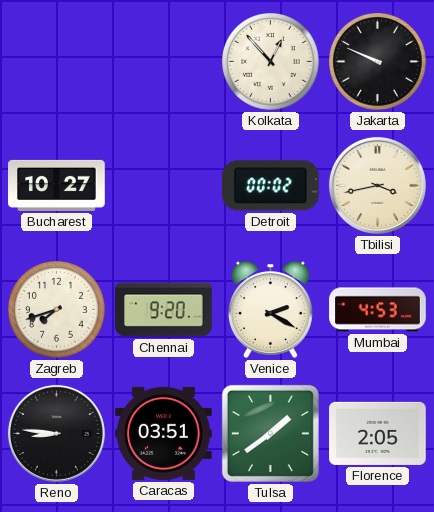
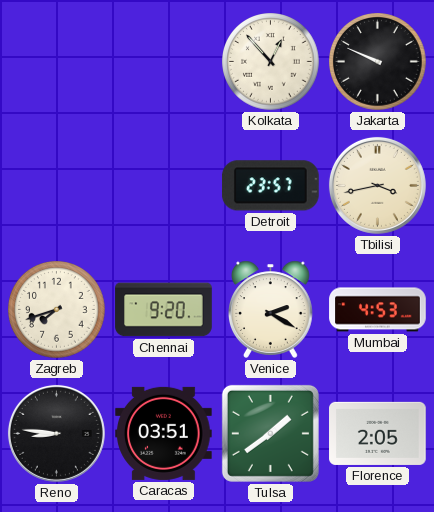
Bucharest: 10:27 -> none
Detroit: 00:02 -> 23:57
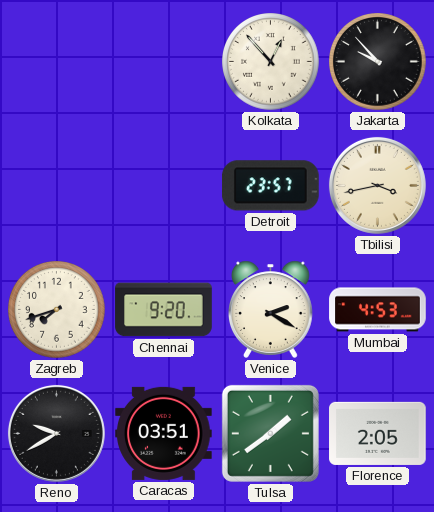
Jakarta: 9:49 -> 9:53
Reno: 8:46 -> 9:40
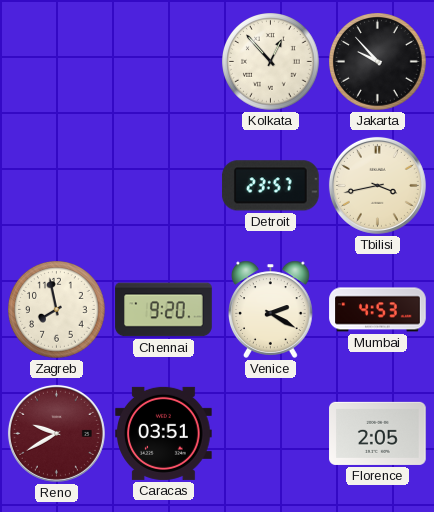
Zagreb: 7:42 -> 7:58
Reno dial: black -> burgundy
Tulsa: 1:39 -> none
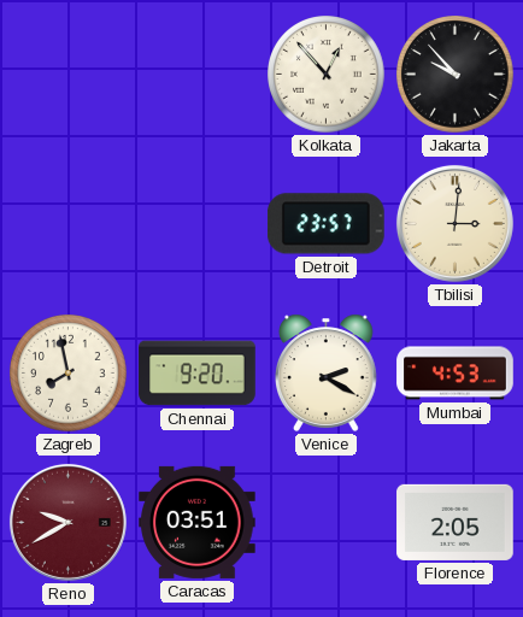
Tbilisi: 3:43 -> 3:01
